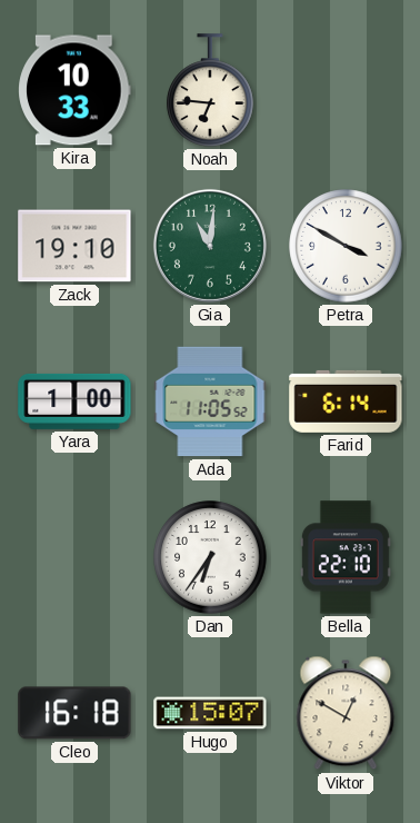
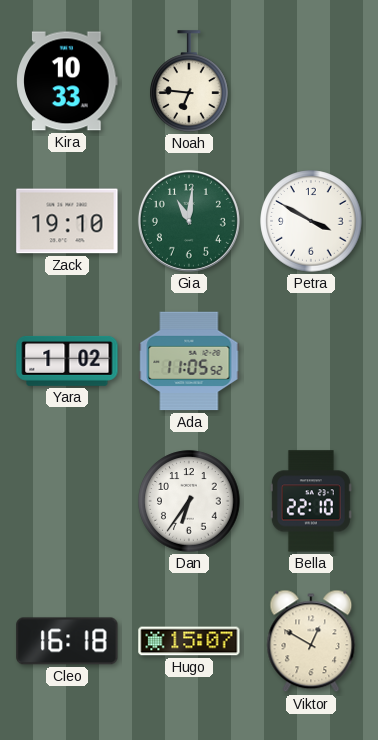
Yara: 1:00 -> 1:02
Farid: 6:14 -> none
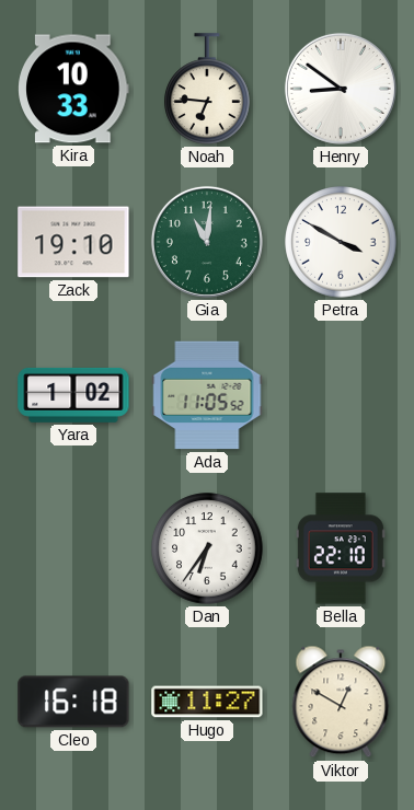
Henry: none -> 8:51
Hugo: 15:07 -> 11:27
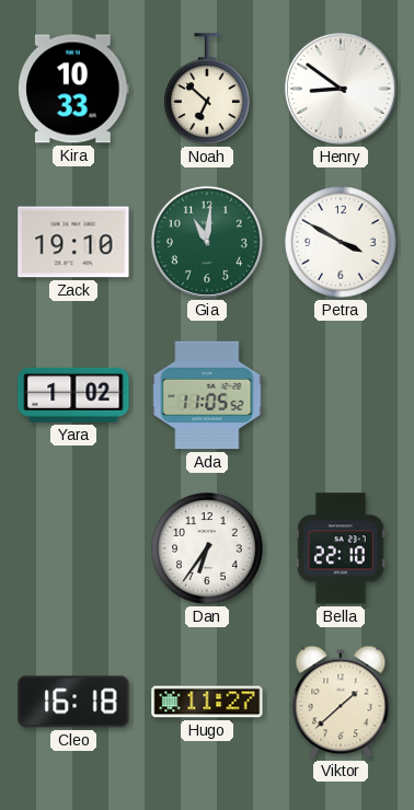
Noah: 6:46 -> 6:52
Viktor: 12:50 -> 1:38
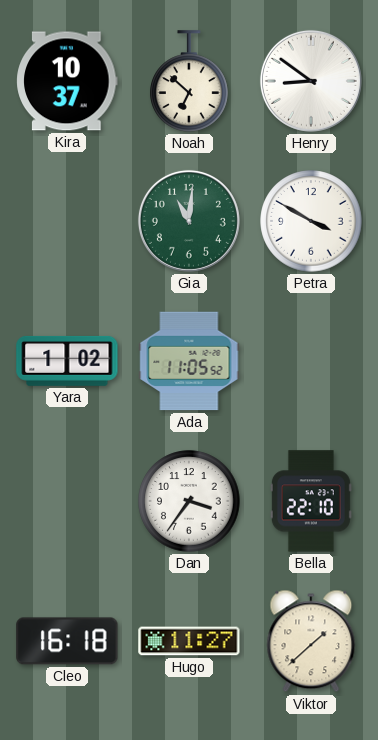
Kira: 10:33 -> 10:37
Zack: 19:10 -> none
Dan: 6:36 -> 3:36
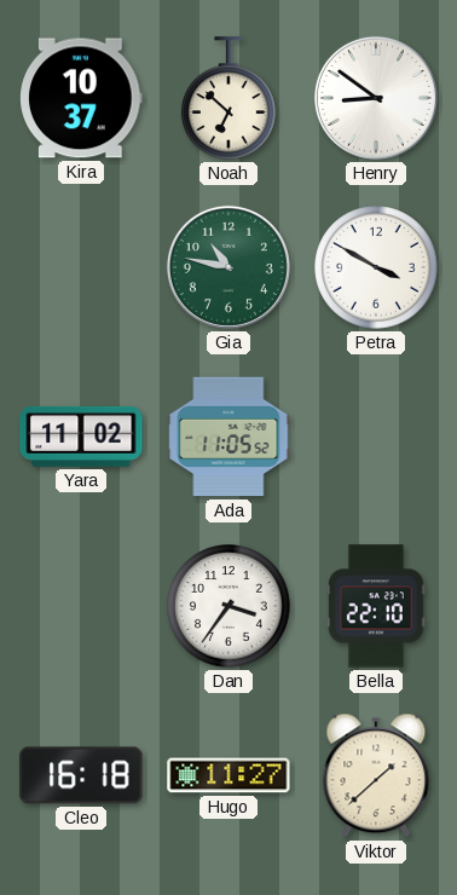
Gia: 11:01 -> 10:47
Yara: 1:02 -> 11:02
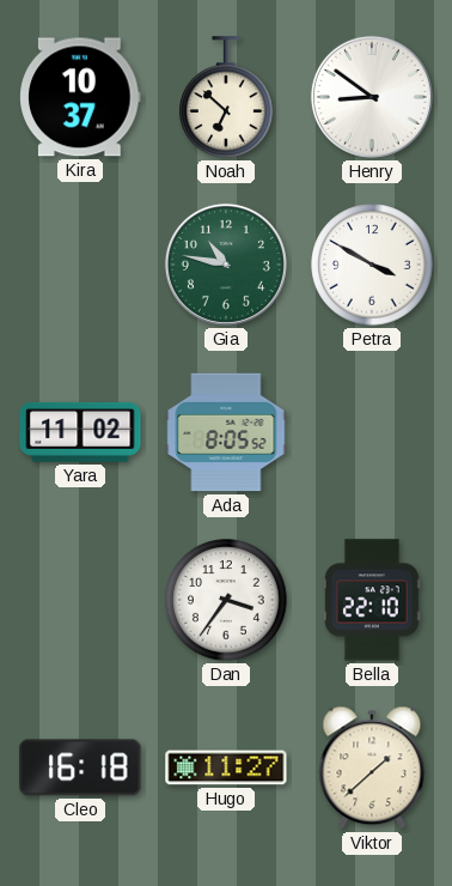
Ada: 11:05 -> 8:05
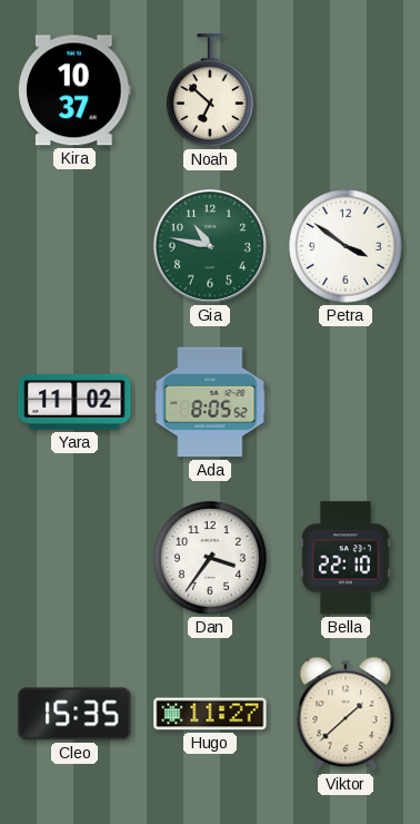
Henry: 8:51 -> none
Petra: 3:50 -> 3:51
Cleo: 16:18 -> 15:35
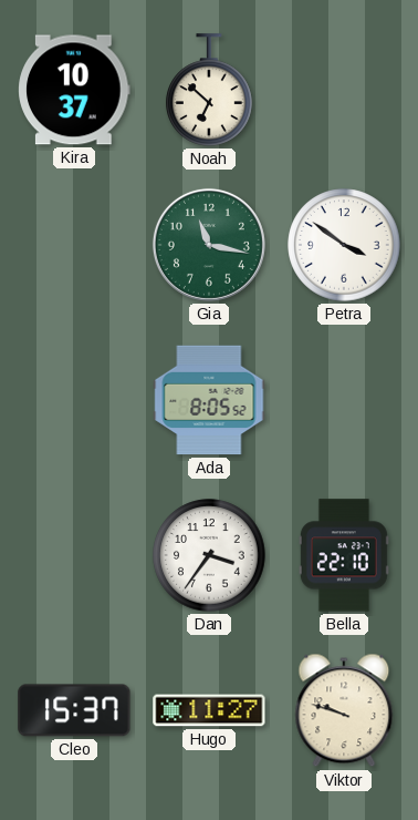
Gia: 10:47 -> 11:17
Yara: 11:02 -> none
Cleo: 15:35 -> 15:37
Viktor: 1:38 -> 9:48
